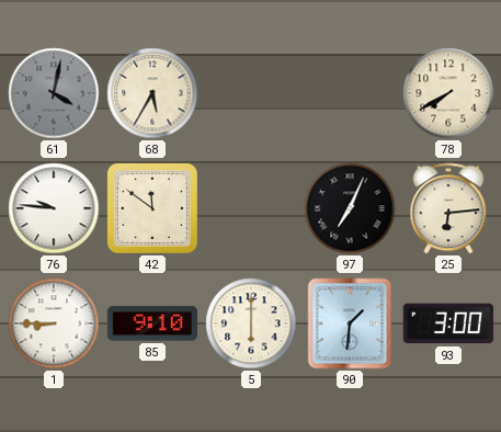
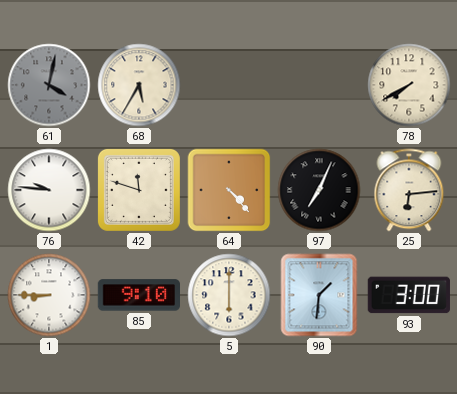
42: 11:51 -> 11:48
64: none -> 4:23
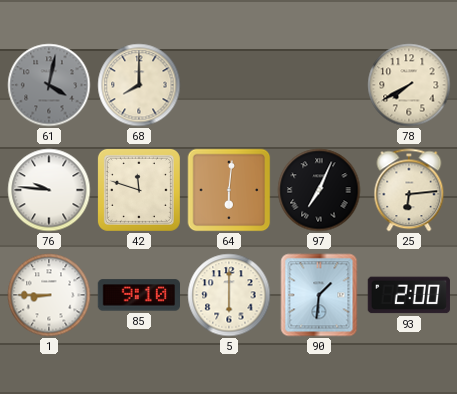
68: 5:35 -> 8:00
64: 4:23 -> 6:01
93: 3:00 -> 2:00
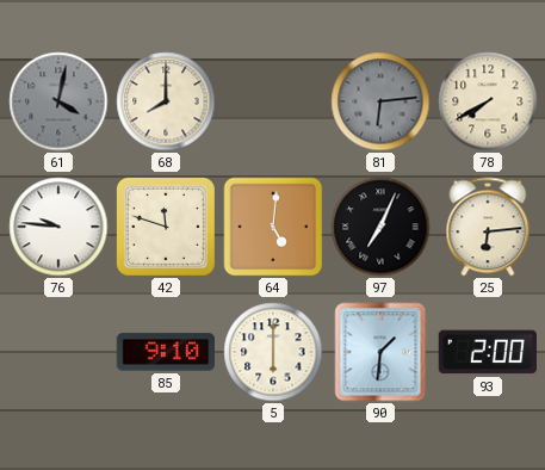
81: none -> 6:14
64: 6:01 -> 5:01
1: 8:45 -> none
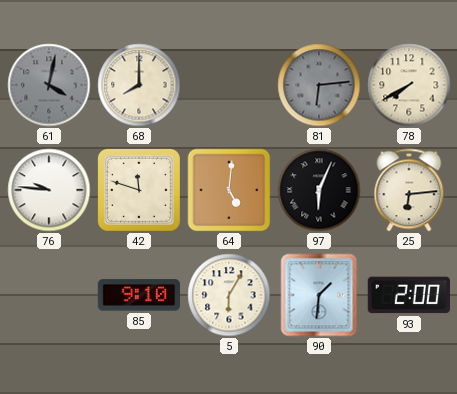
97: 7:04 -> 6:04
5: 6:00 -> 6:05
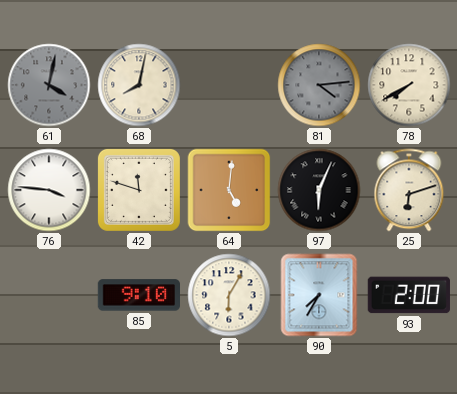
68: 8:00 -> 8:02
81: 6:14 -> 4:14
76: 9:46 -> 3:46
25: 6:14 -> 6:12
90: 1:31 -> 7:35
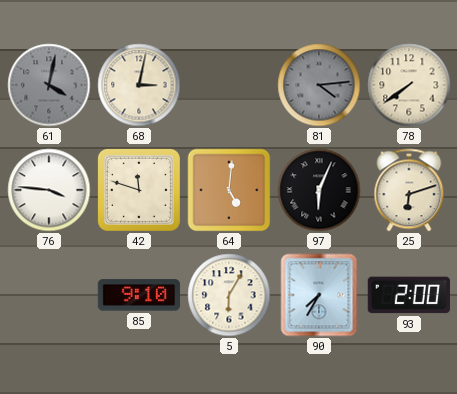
68: 8:02 -> 3:02
78: 7:40 -> 7:39
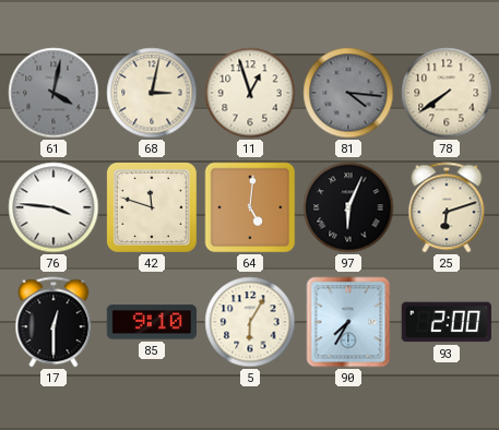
11: none -> 12:57
81: 4:14 -> 4:16
17: none -> 12:30
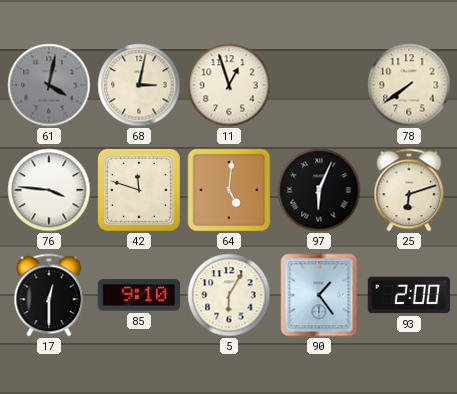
81: 4:16 -> none
90: 7:35 -> 1:24
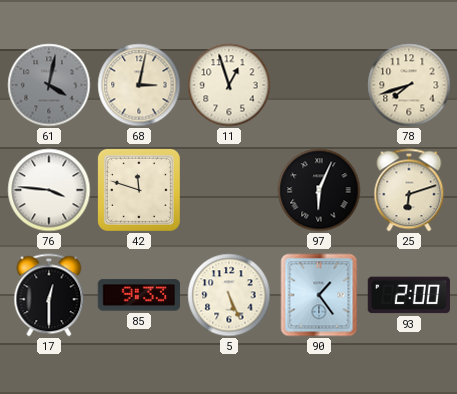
78: 7:39 -> 7:42
64: 5:01 -> none
85: 9:10 -> 9:33
5: 6:05 -> 5:26
